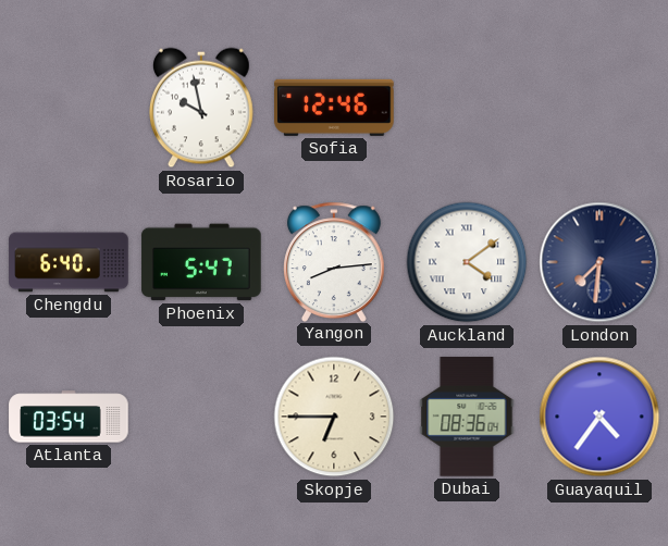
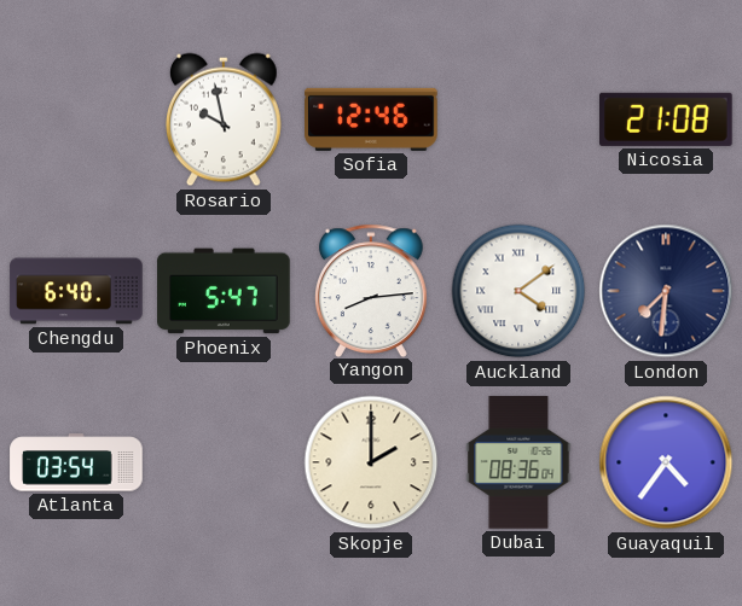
Nicosia: none -> 21:08
Skopje: 6:45 -> 2:00
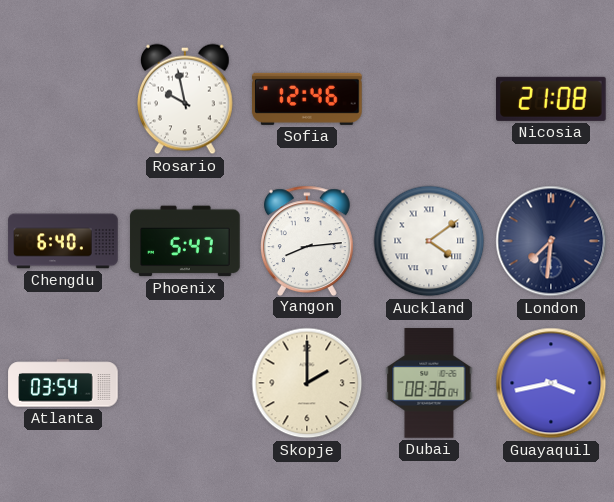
Guayaquil: 4:36 -> 3:43
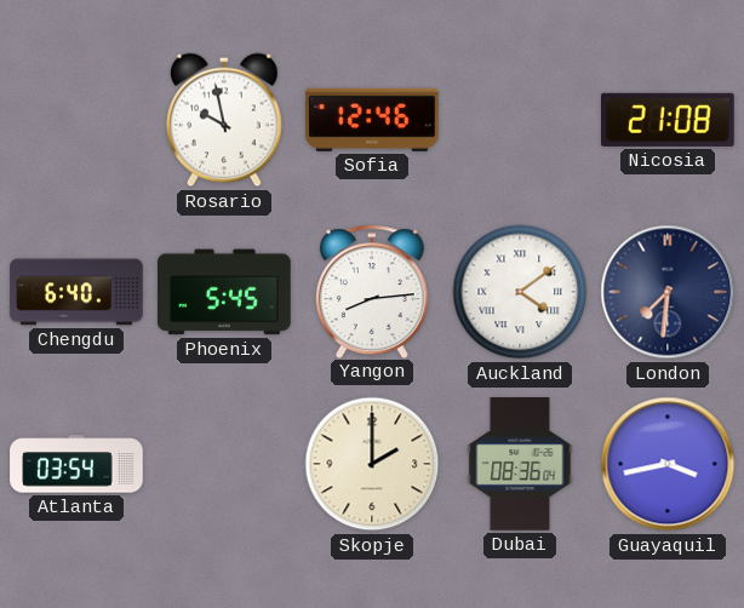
Phoenix: 5:47 -> 5:45
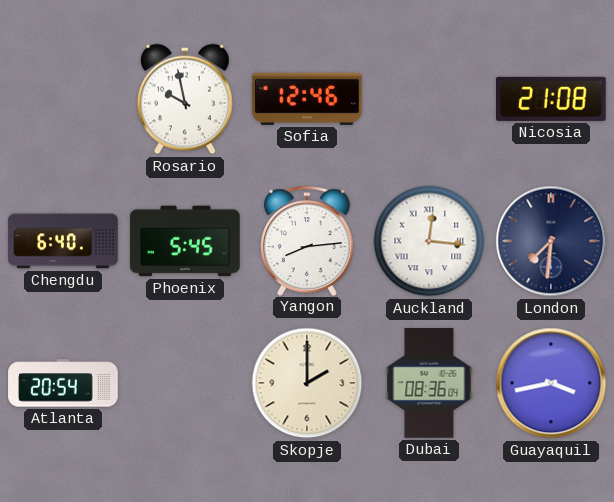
Auckland: 4:09 -> 12:16
Atlanta: 03:54 -> 20:54
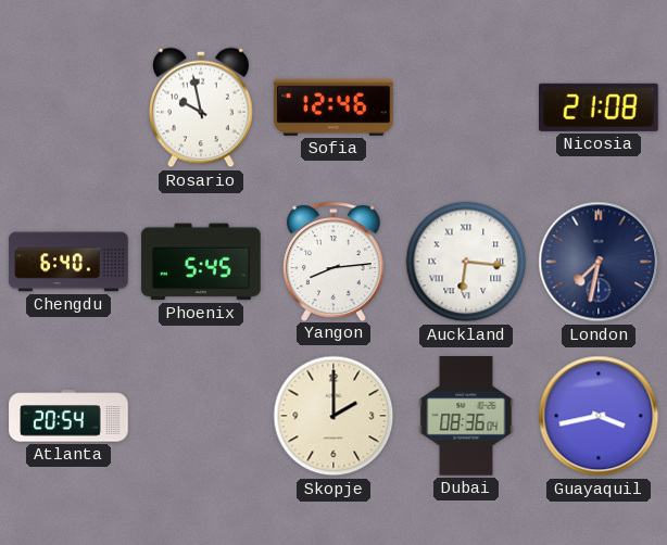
Auckland: 12:16 -> 6:16
London: 7:31 -> 7:32
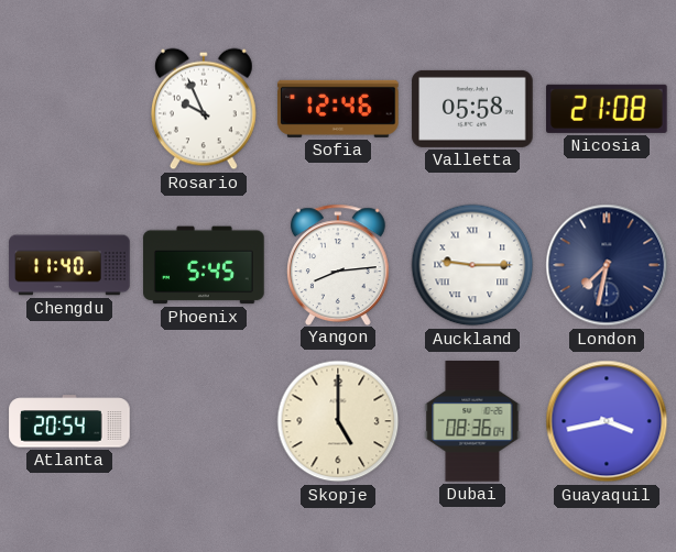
Rosario: 9:58 -> 9:56
Valletta: none -> 05:58
Chengdu: 6:40 -> 11:40
Auckland: 6:16 -> 9:15
Skopje: 2:00 -> 5:00
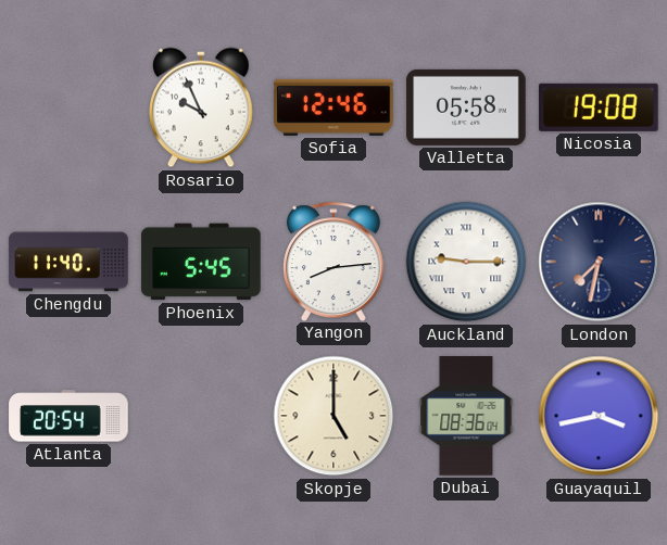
Nicosia: 21:08 -> 19:08
